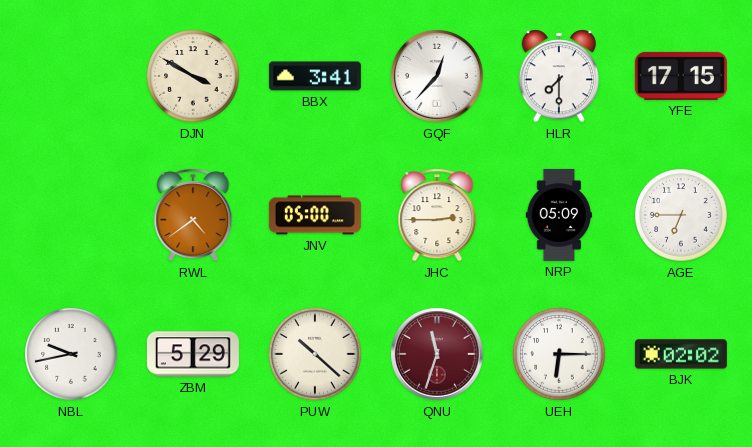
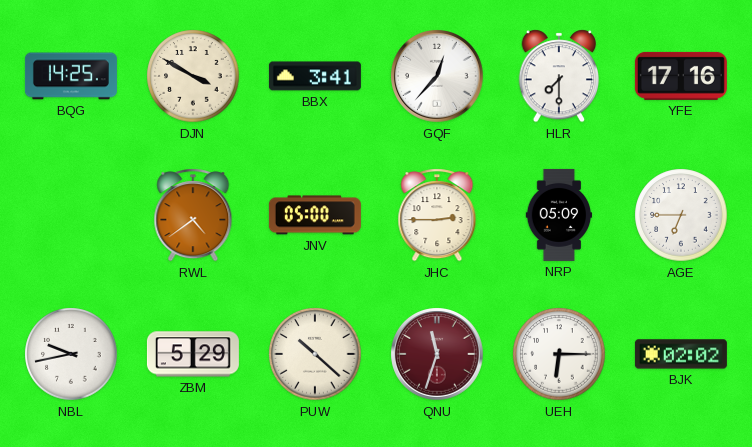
BQG: none -> 14:25
YFE: 17:15 -> 17:16
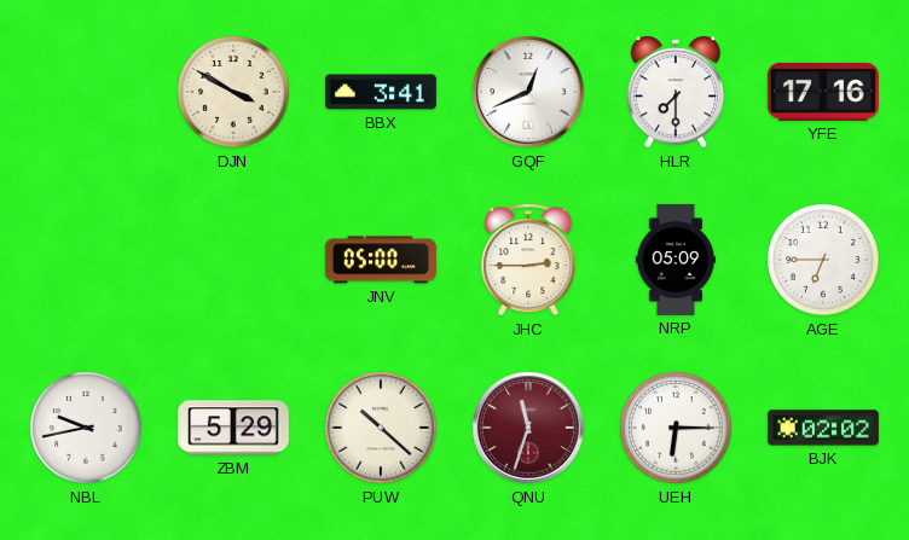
BQG: 14:25 -> none
GQF: 12:37 -> 12:41
RWL: 4:39 -> none
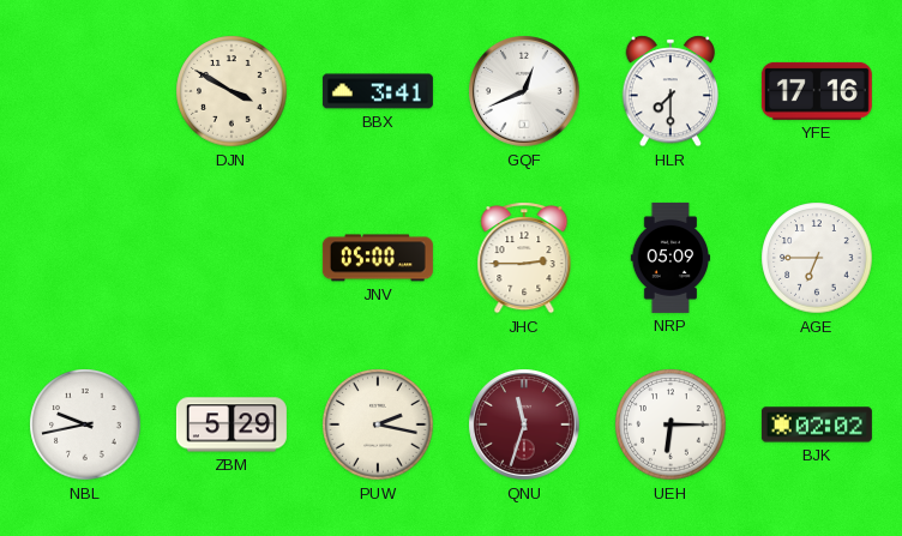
PUW: 10:22 -> 2:17
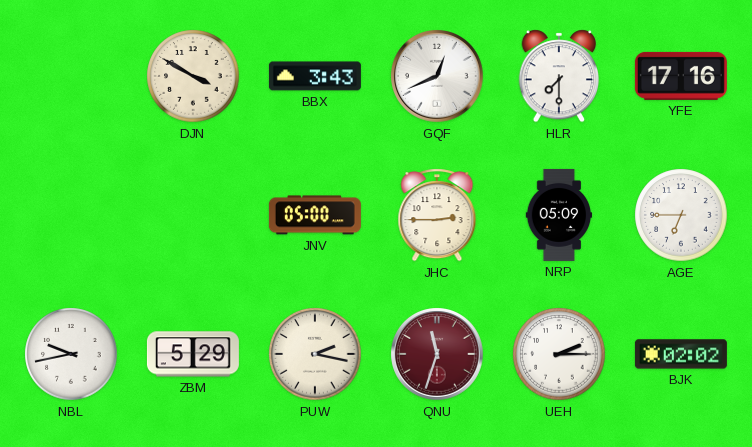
BBX: 3:41 -> 3:43
UEH: 6:15 -> 2:15
